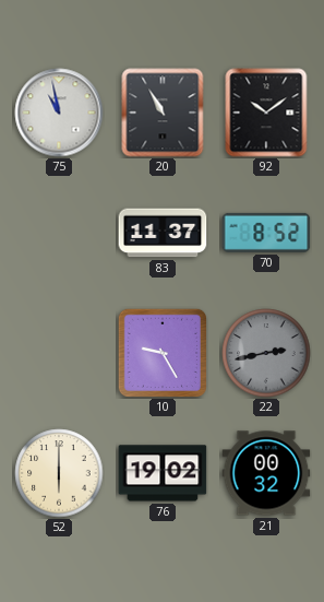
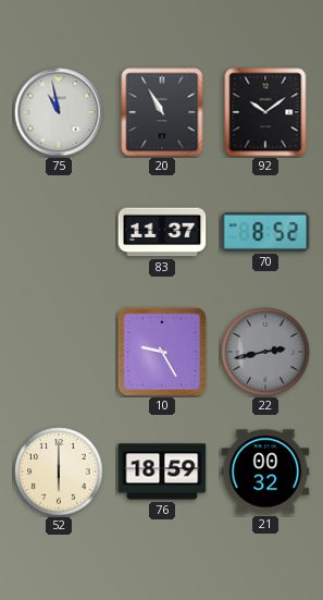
76: 19:02 -> 18:59
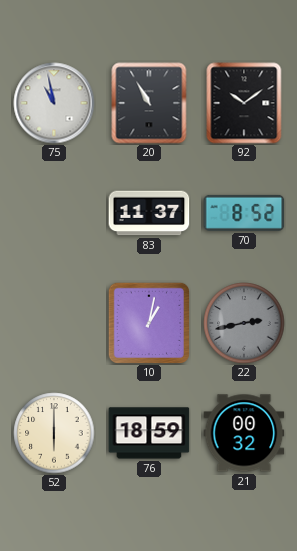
10: 9:25 -> 1:02
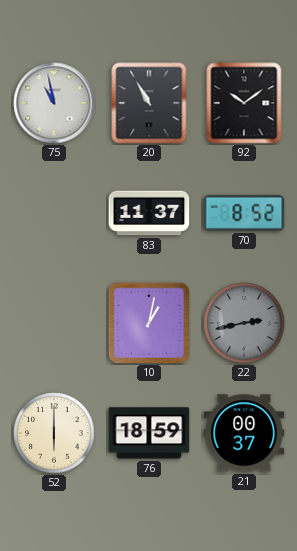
21: 00:32 -> 00:37
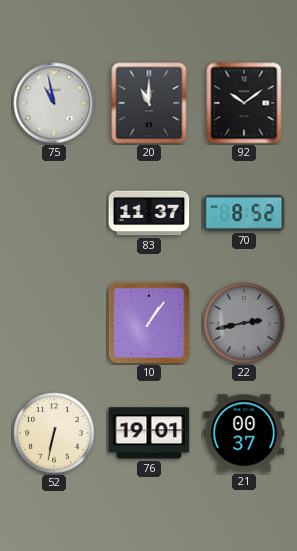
20: 10:55 -> 11:00
10: 1:02 -> 1:06
52: 6:00 -> 6:32
76: 18:59 -> 19:01
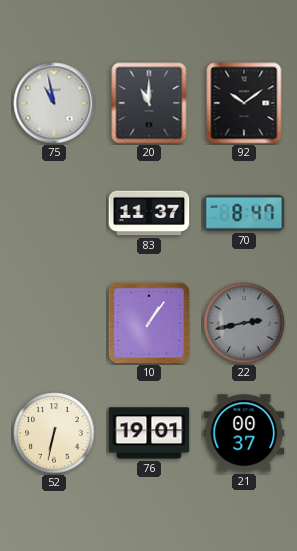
70: 8:52 -> 8:47
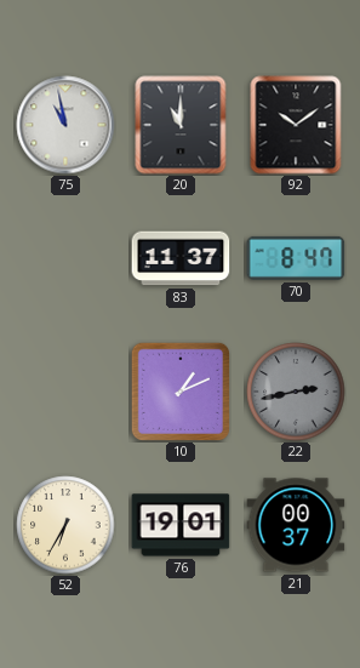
10: 1:06 -> 1:11
52: 6:32 -> 6:35
